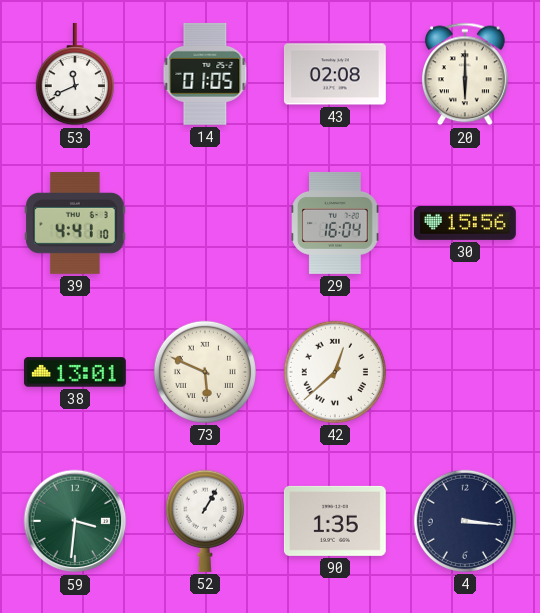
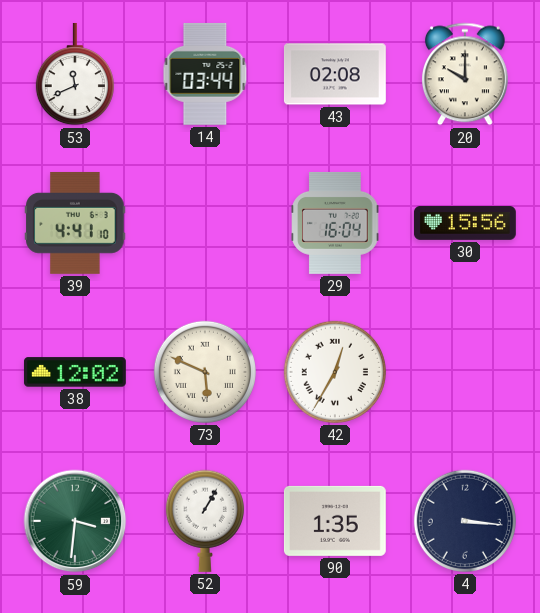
14: 01:05 -> 03:44
20: 6:00 -> 10:00
38: 13:01 -> 12:02
42: 12:38 -> 12:35
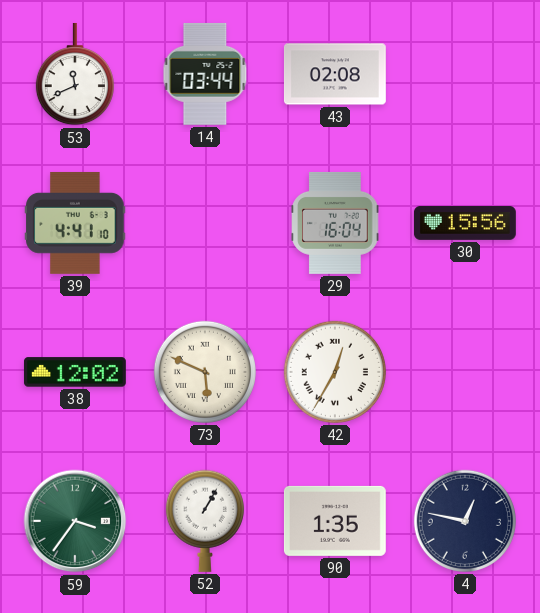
20: 10:00 -> none
59: 3:31 -> 3:36
4: 3:16 -> 12:47
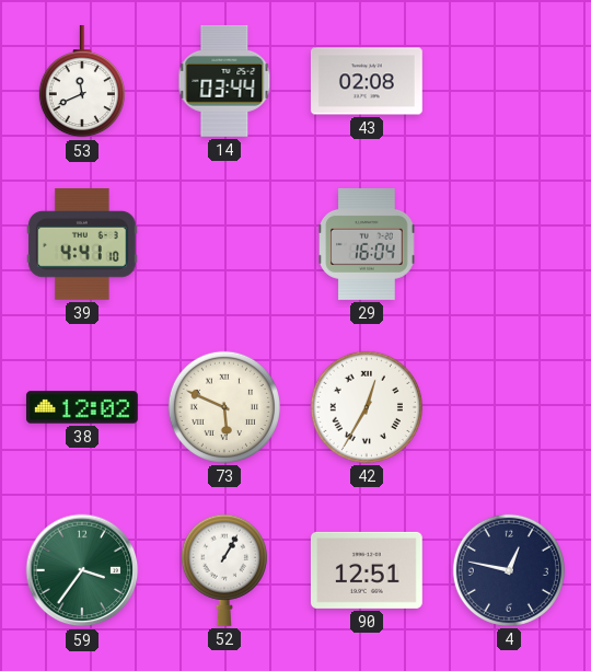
30: 15:56 -> none
90: 1:35 -> 12:51
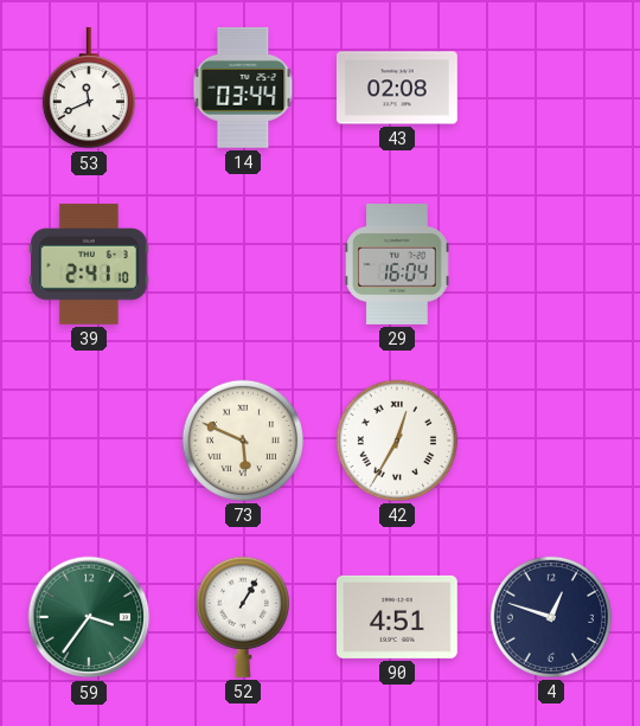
39: 4:41 -> 2:41
38: 12:02 -> none
90: 12:51 -> 4:51
4: 12:47 -> 12:48
